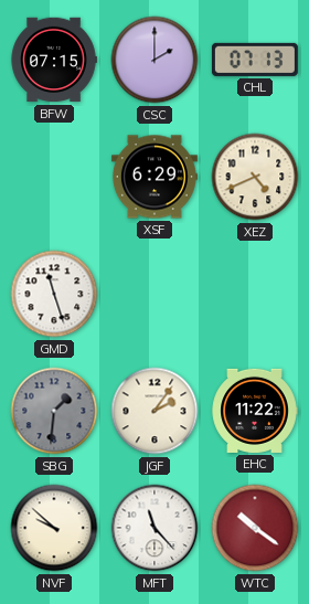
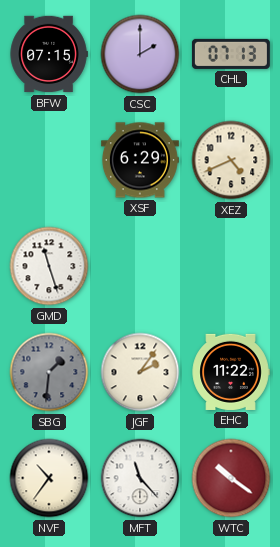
NVF: 9:52 -> 10:36
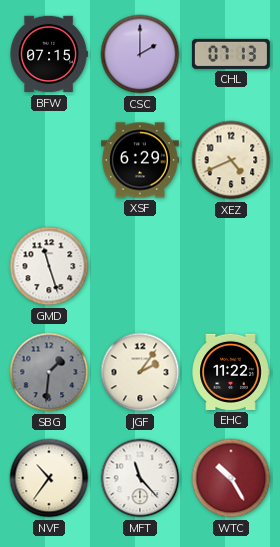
WTC: 10:21 -> 10:25
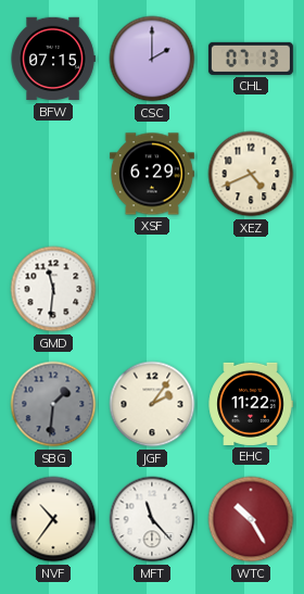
GMD: 11:27 -> 11:31
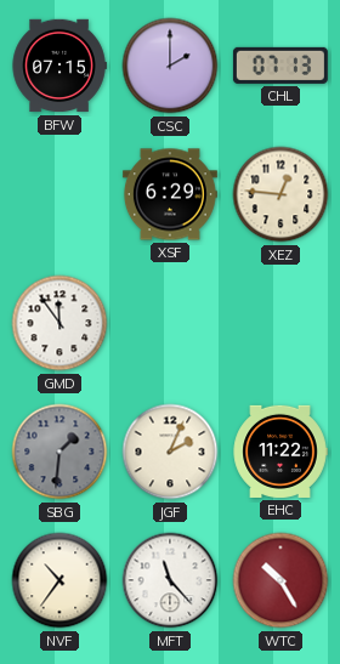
XEZ: 4:41 -> 12:46
GMD: 11:31 -> 11:54
JGF: 2:06 -> 2:04
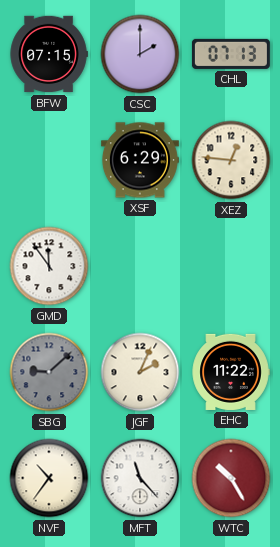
SBG: 1:31 -> 9:08
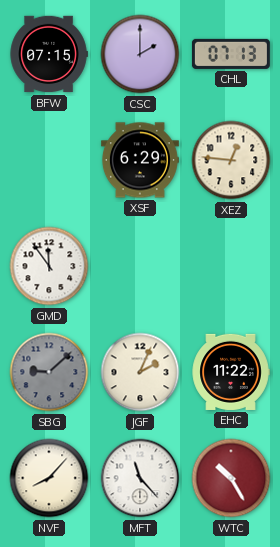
NVF: 10:36 -> 8:07
